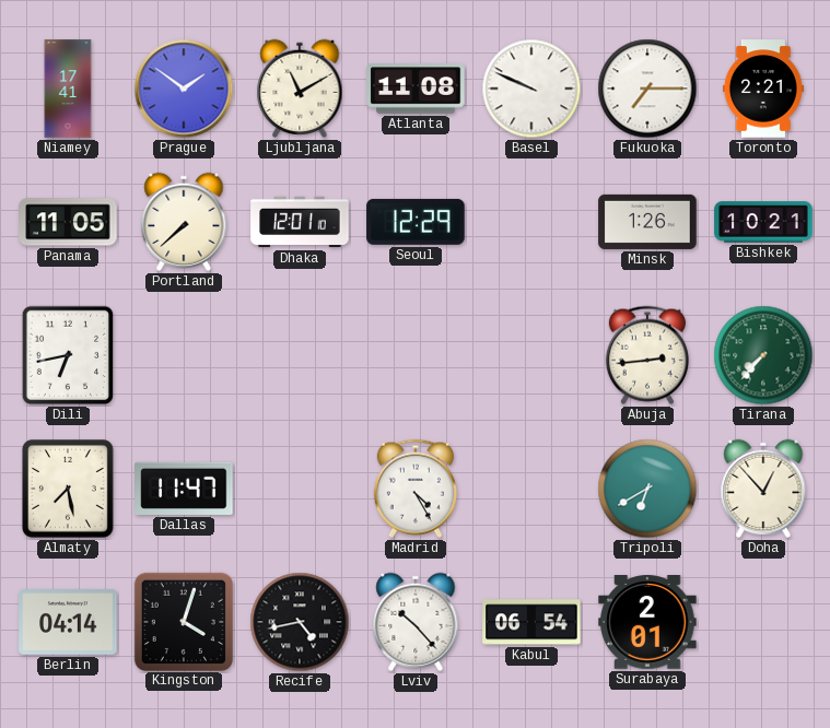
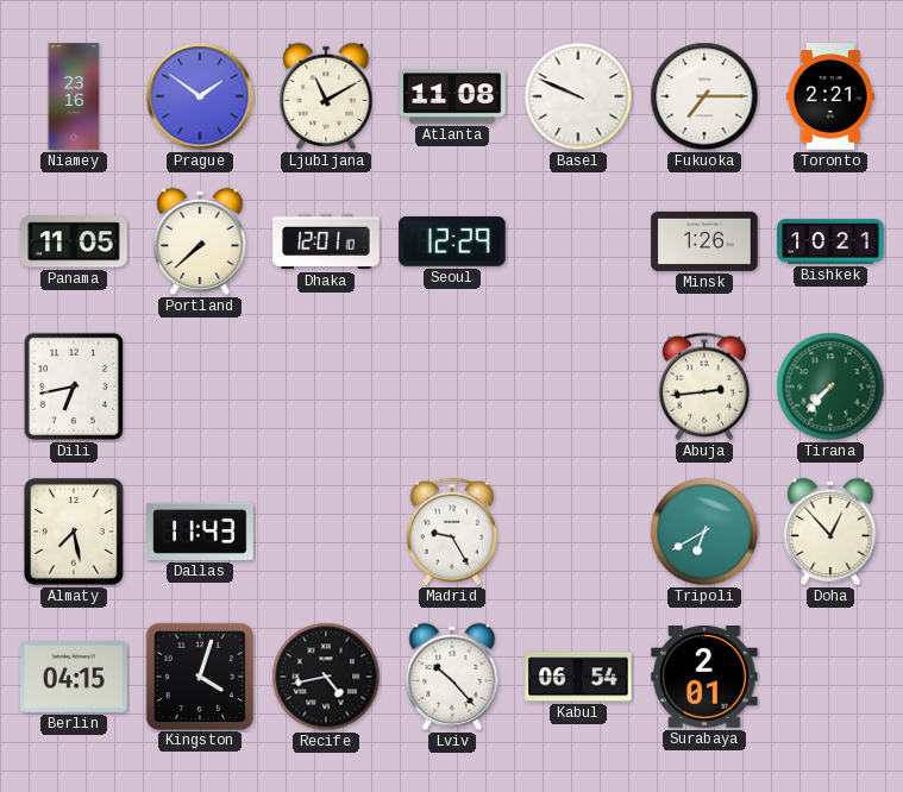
Niamey: 17:41 -> 23:16
Dallas: 11:47 -> 11:43
Madrid: 4:25 -> 9:25
Berlin: 04:14 -> 04:15
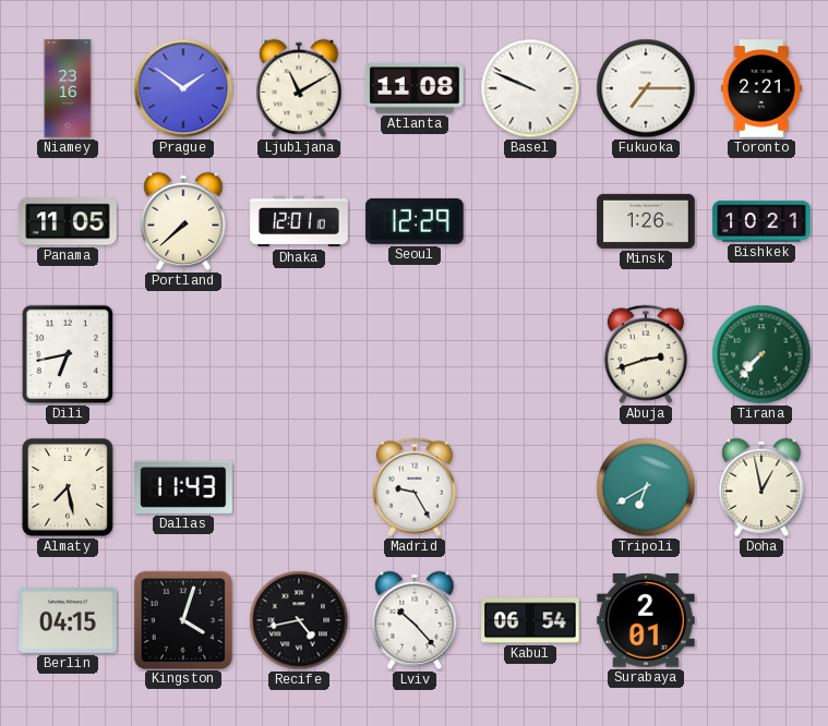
Abuja: 2:44 -> 2:42
Doha: 12:53 -> 12:58
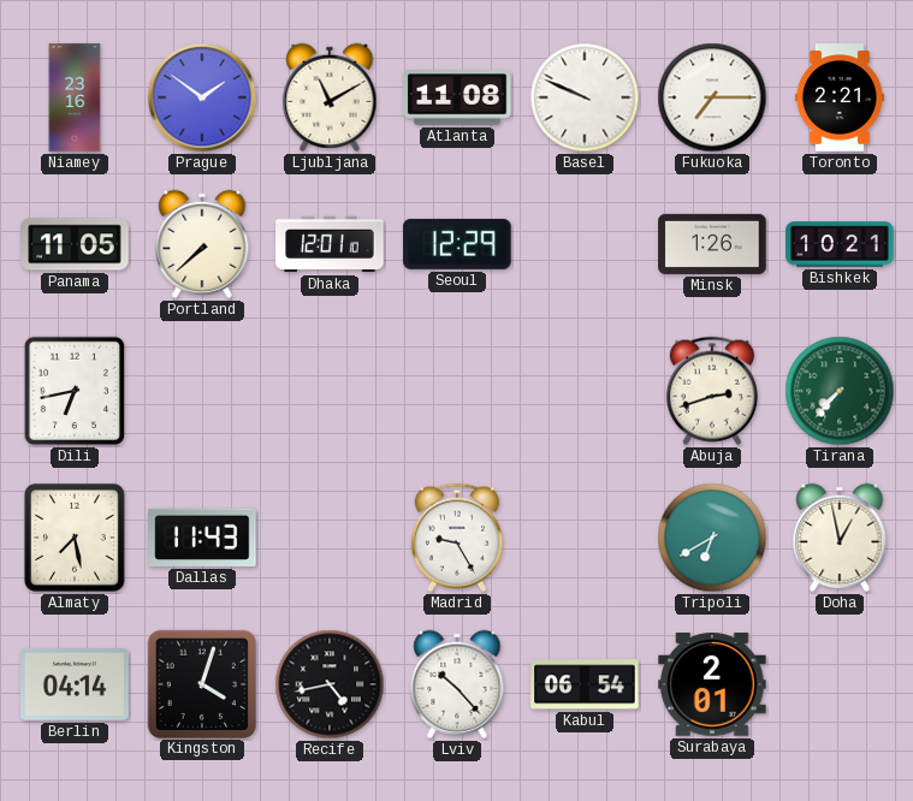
Berlin: 04:15 -> 04:14
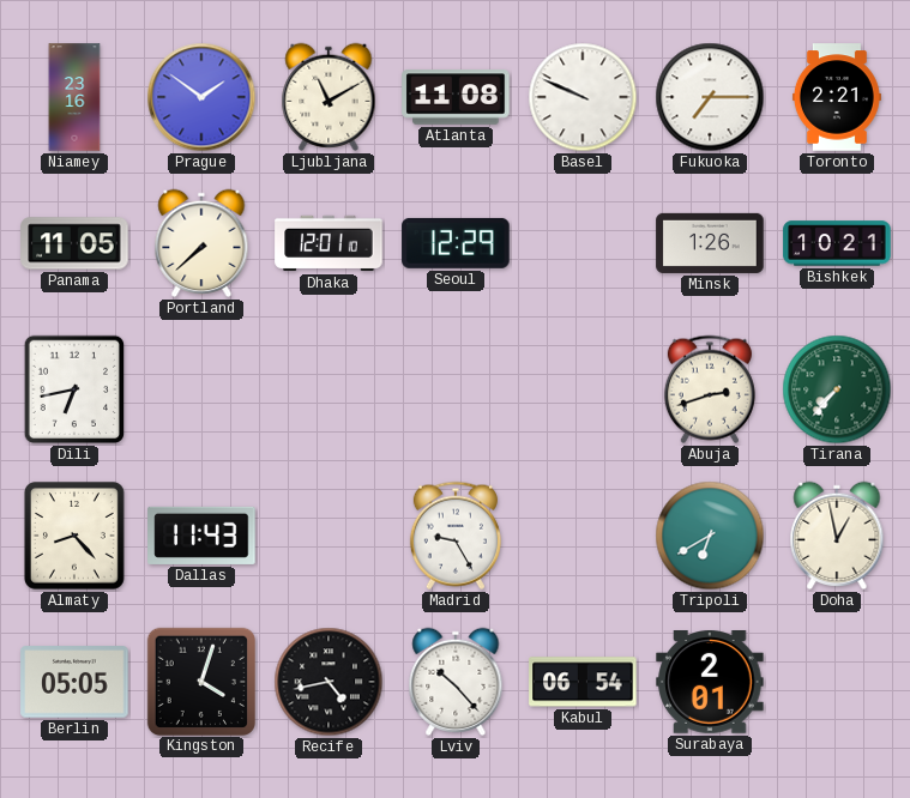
Almaty: 7:28 -> 8:23
Berlin: 04:14 -> 05:05
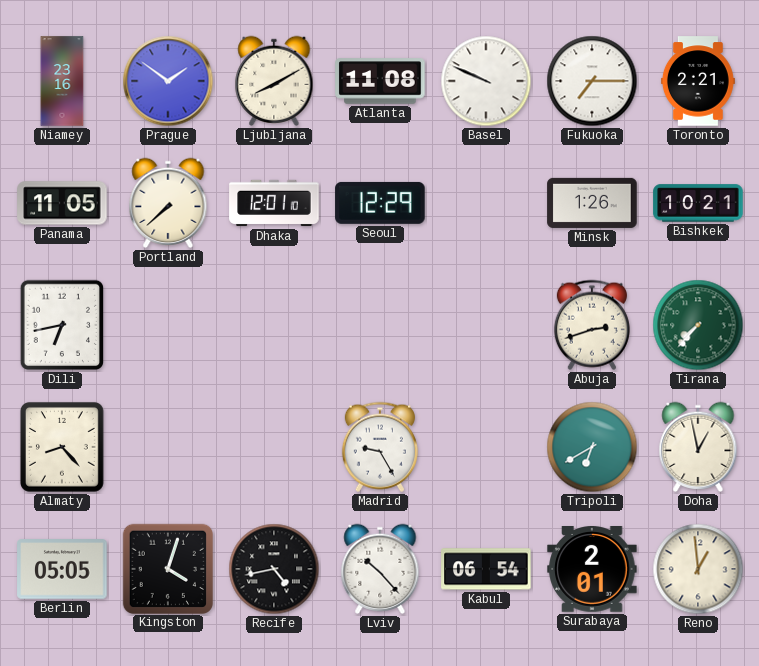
Ljubljana: 11:10 -> 8:10
Dallas: 11:43 -> none
Reno: none -> 12:59
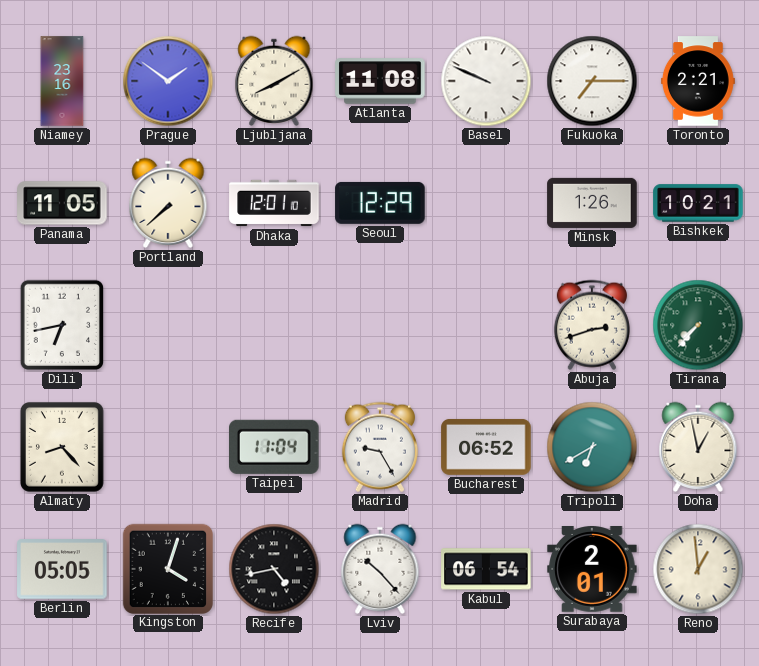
Taipei: none -> 11:04
Bucharest: none -> 06:52
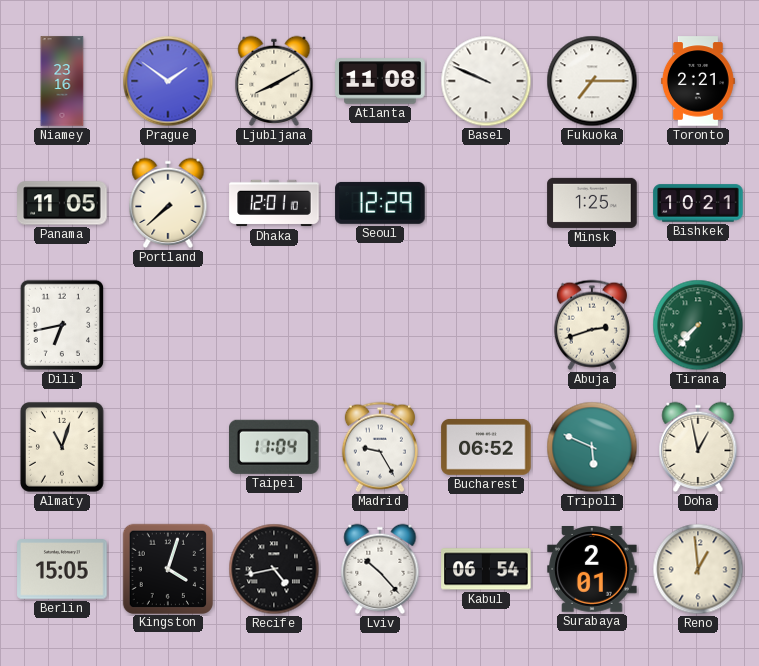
Minsk: 1:26 -> 1:25
Almaty: 8:23 -> 11:03
Tripoli: 6:40 -> 5:49
Berlin: 05:05 -> 15:05
